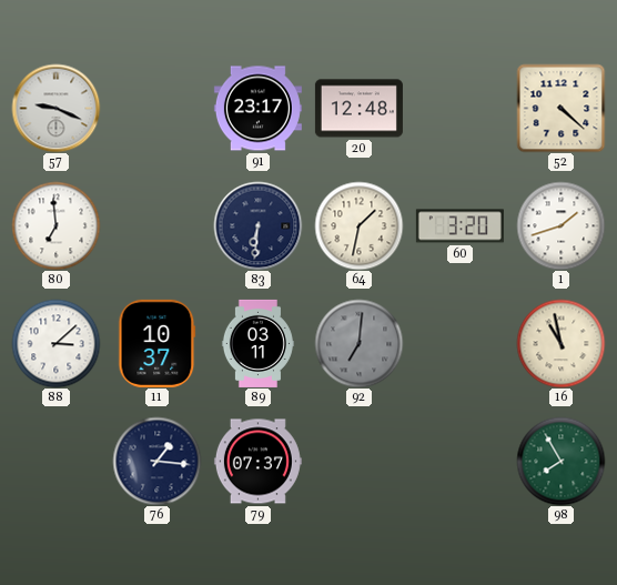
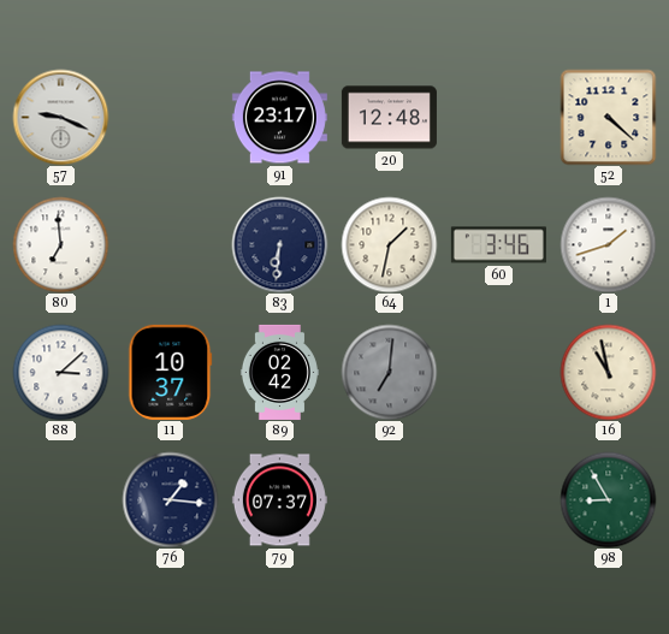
60: 3:20 -> 3:46
89: 03:11 -> 02:42
98: 7:55 -> 8:55
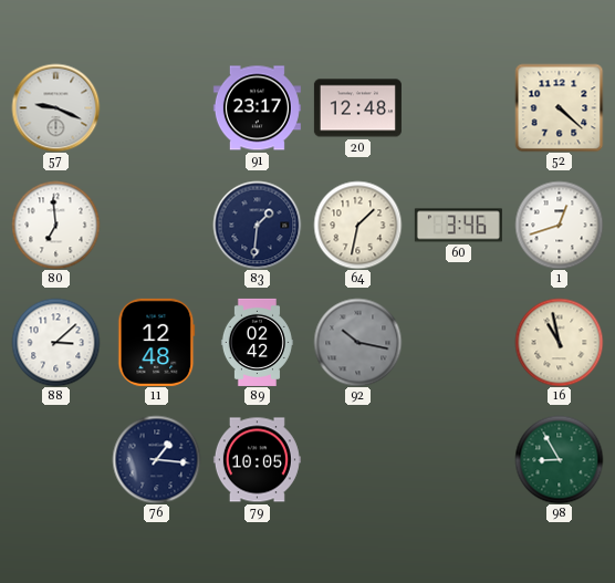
83: 6:31 -> 1:31
1: 1:42 -> 12:42
11: 10:37 -> 12:48
92: 7:01 -> 10:17
79: 07:37 -> 10:05
